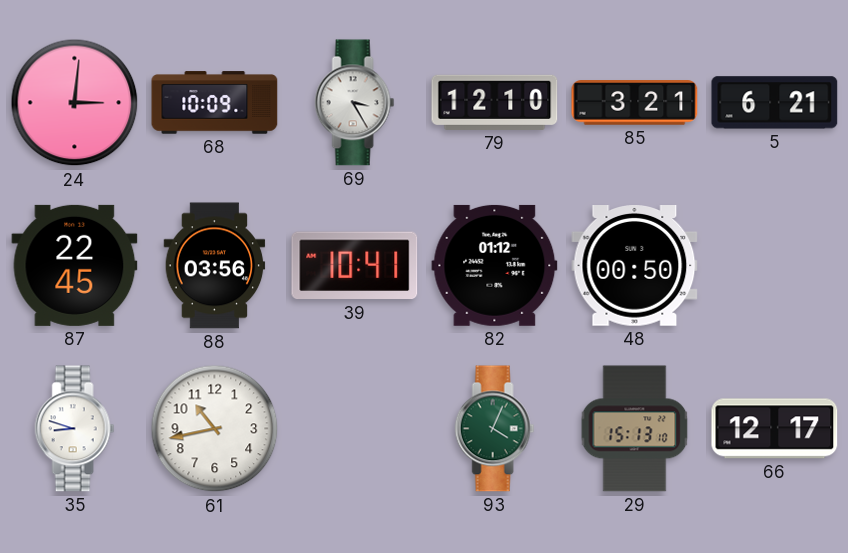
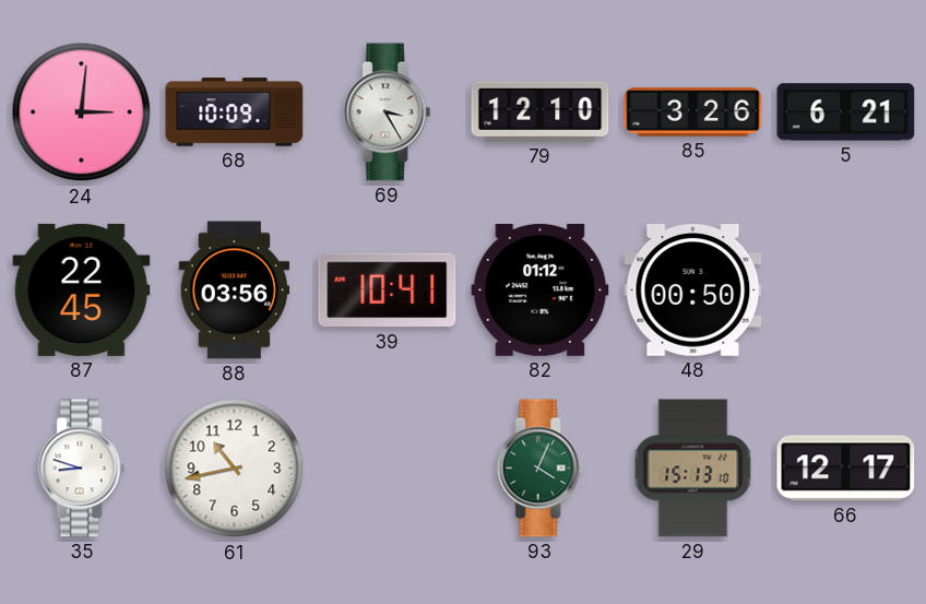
85: 3:21 -> 3:26
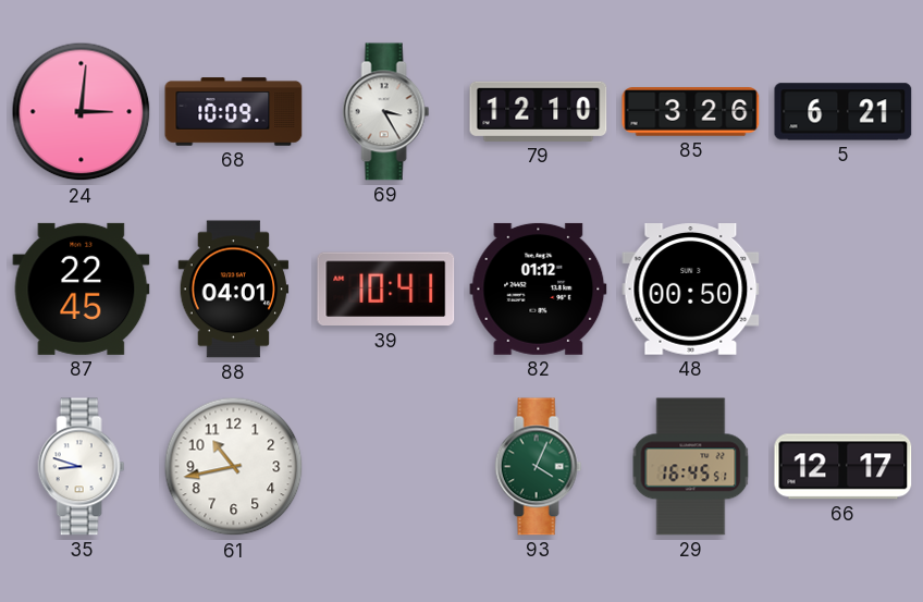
88: 03:56 -> 04:01
29: 15:13 -> 16:45
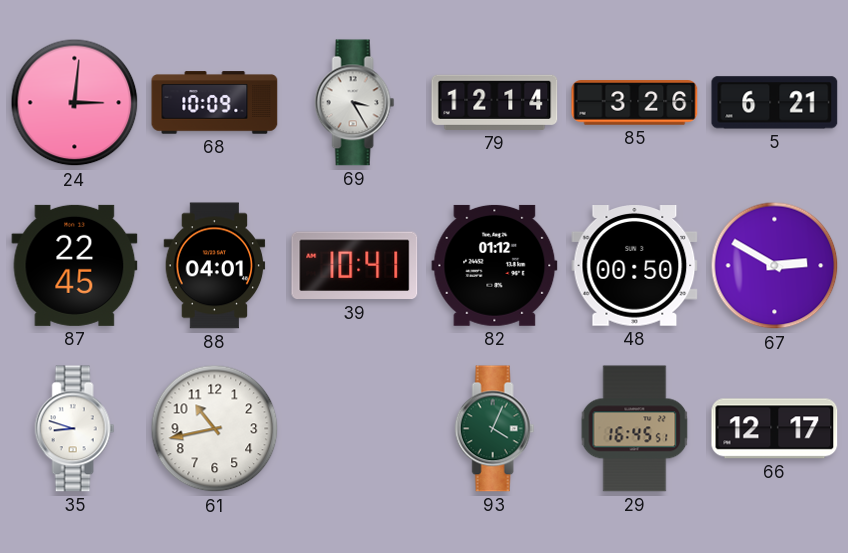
79: 12:10 -> 12:14
67: none -> 2:50
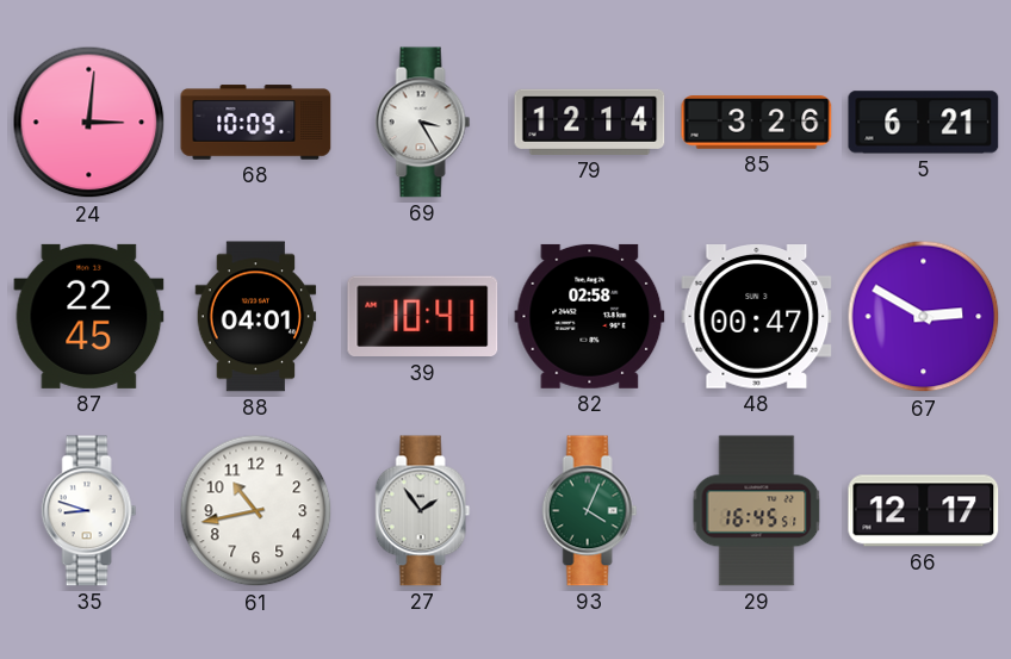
82: 01:12 -> 02:58
48: 00:50 -> 00:47
27: none -> 1:54
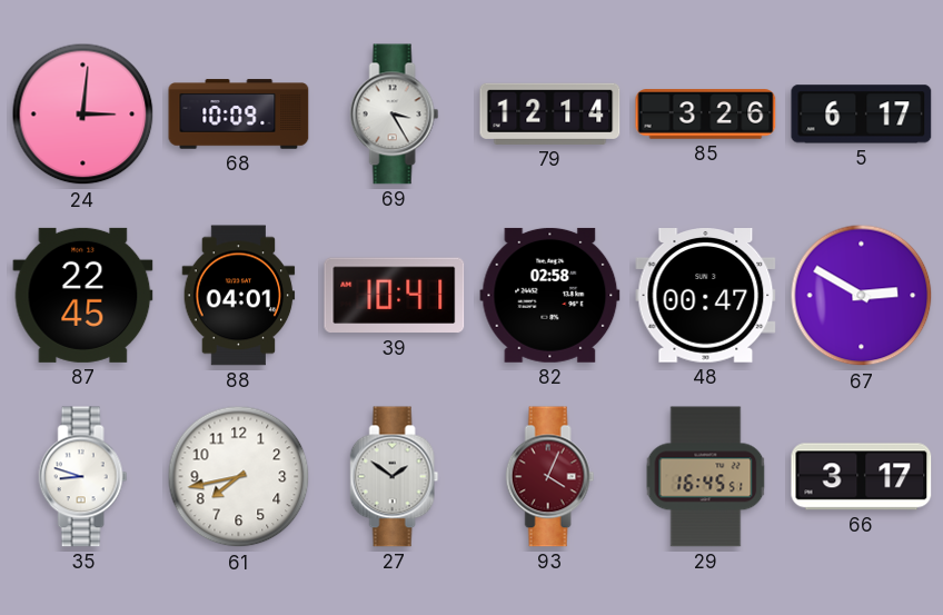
5: 6:21 -> 6:17
61: 10:43 -> 7:43
27: 1:54 -> 1:51
93 dial: green -> burgundy
66: 12:17 -> 3:17
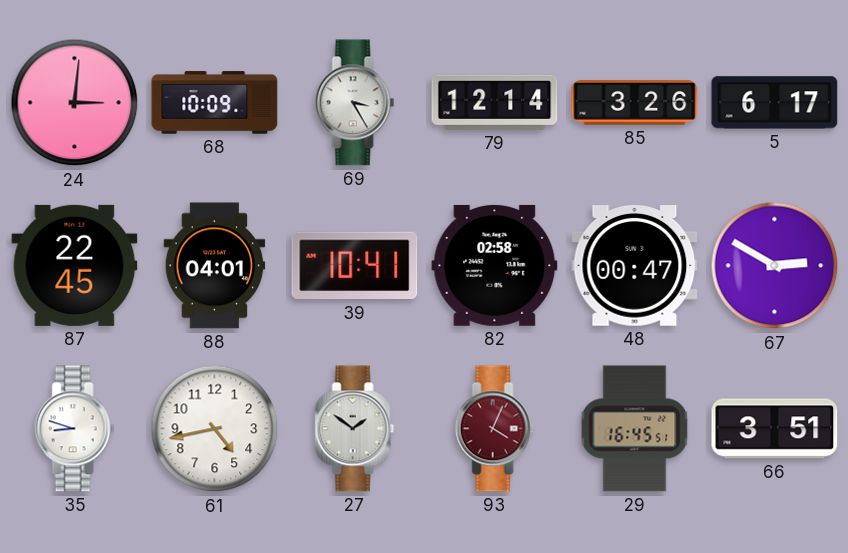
61: 7:43 -> 4:43
66: 3:17 -> 3:51
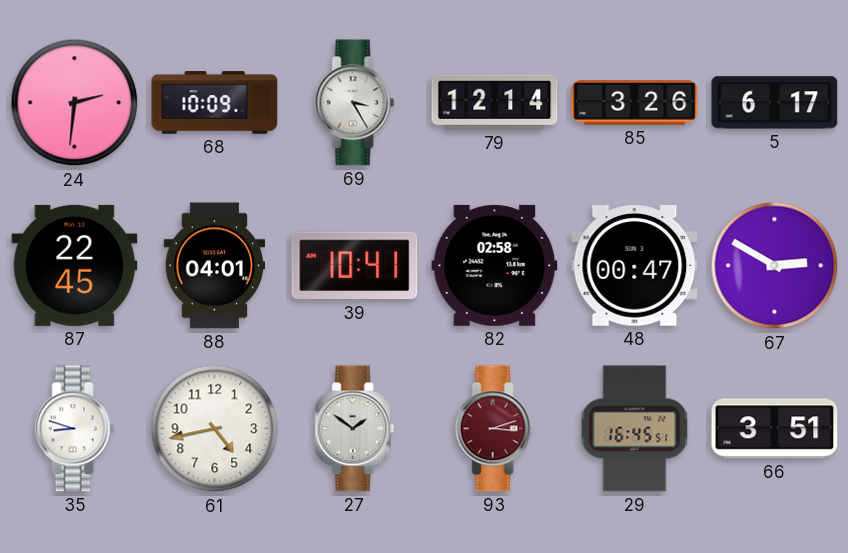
24: 3:01 -> 2:31
93: 4:04 -> 3:12
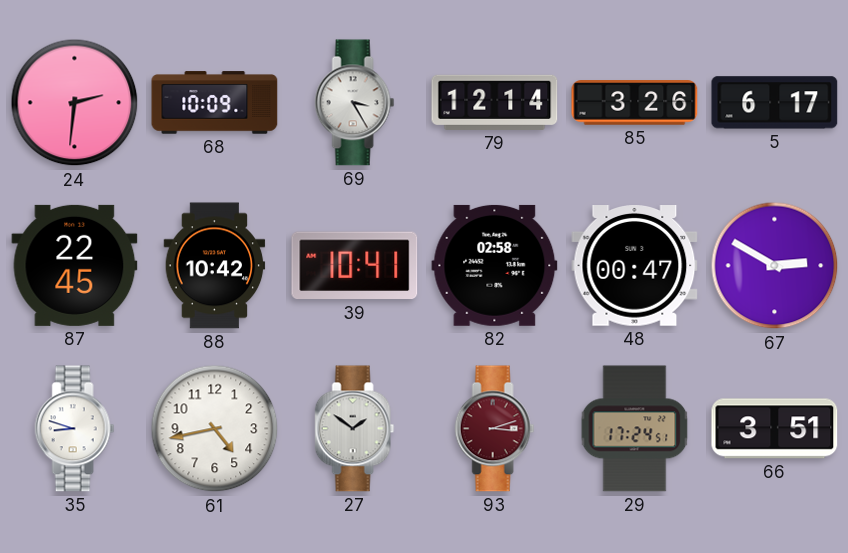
88: 04:01 -> 10:42
29: 16:45 -> 17:24
